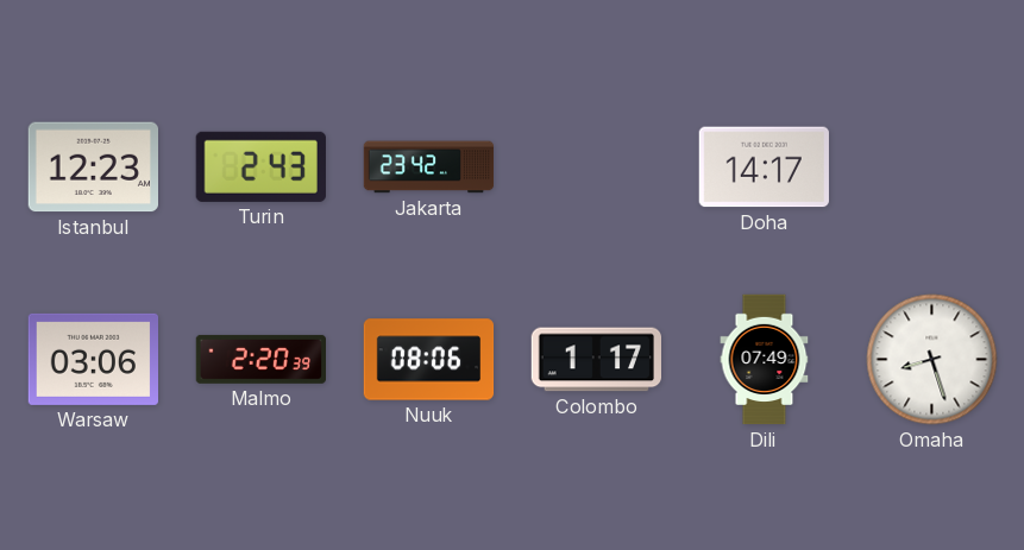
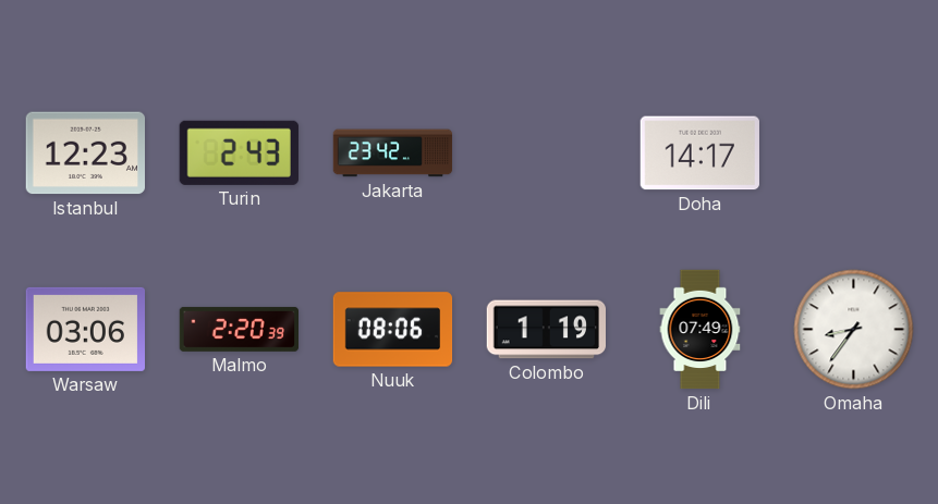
Colombo: 1:17 -> 1:19
Omaha: 8:27 -> 8:36
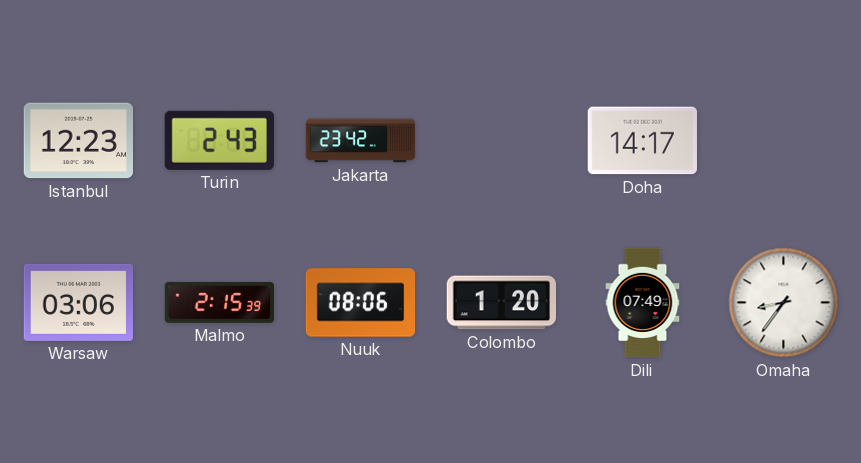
Malmo: 2:20 -> 2:15
Colombo: 1:19 -> 1:20
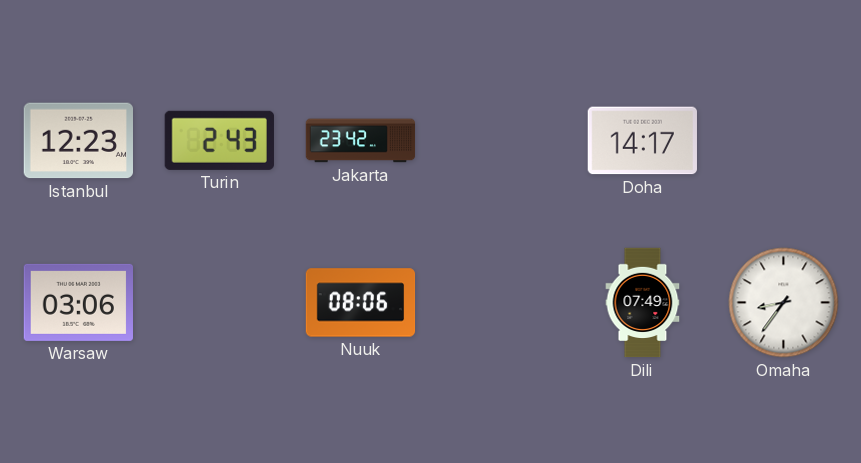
Malmo: 2:15 -> none
Colombo: 1:20 -> none
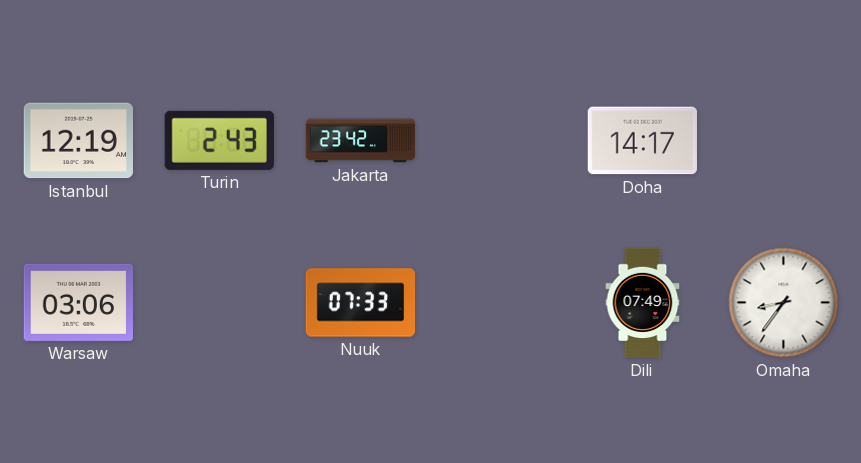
Istanbul: 12:23 -> 12:19
Nuuk: 08:06 -> 07:33
